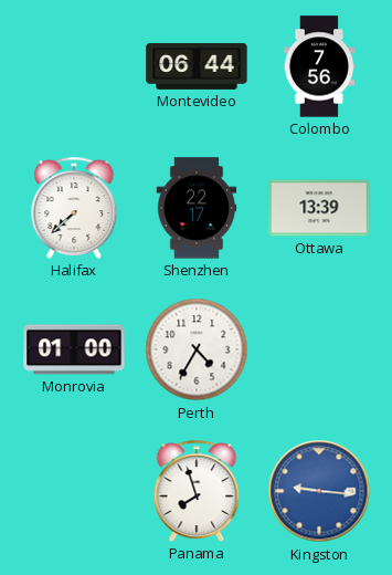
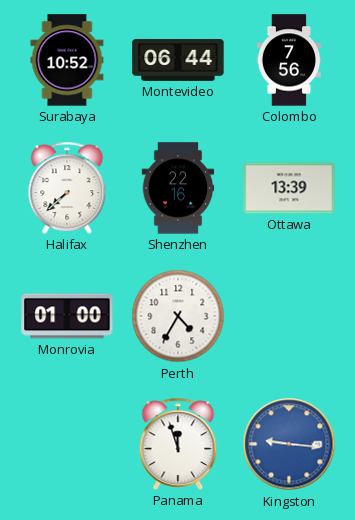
Surabaya: none -> 10:52
Shenzhen: 22:17 -> 22:16
Panama: 7:57 -> 11:57
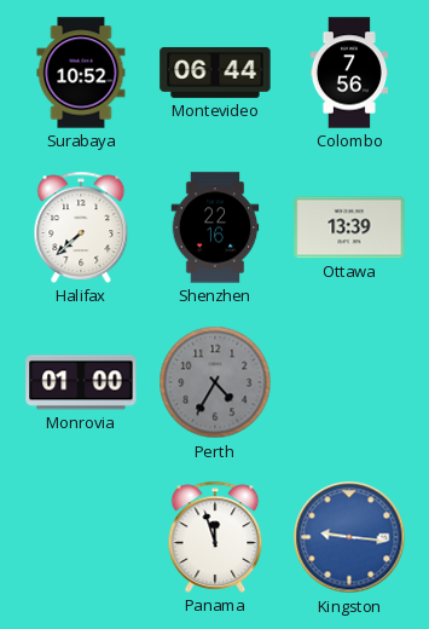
Perth dial: white -> grey
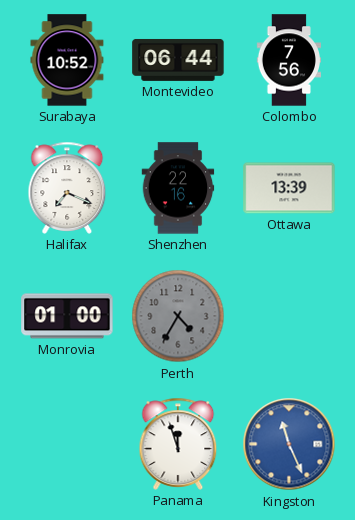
Halifax: 7:38 -> 7:19
Kingston: 9:16 -> 11:26
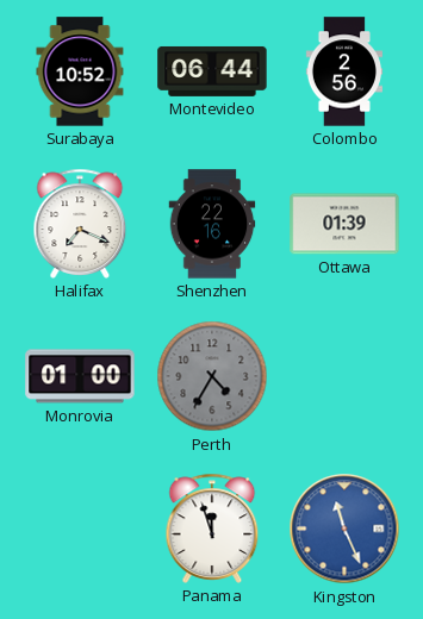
Colombo: 7:56 -> 2:56
Ottawa: 13:39 -> 01:39
